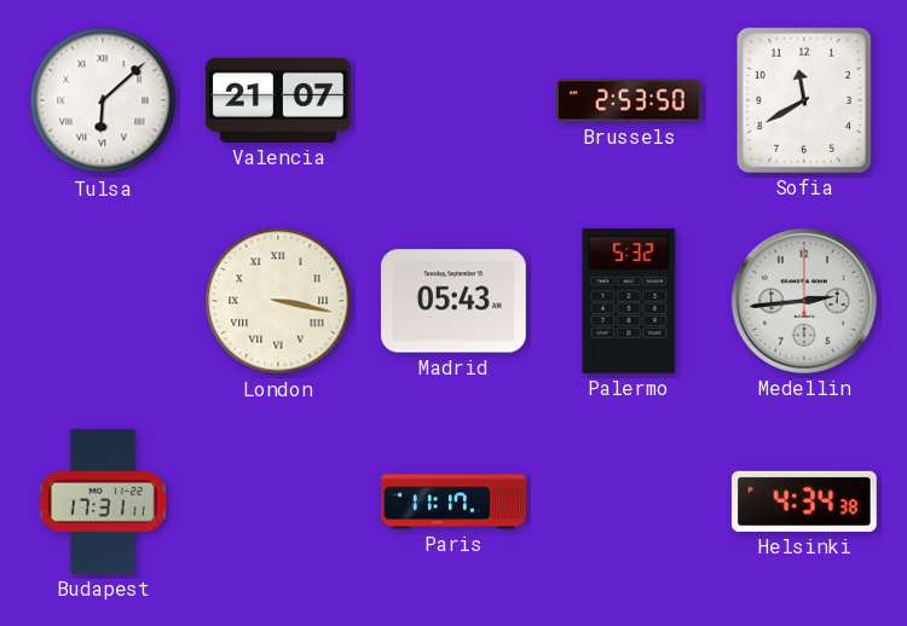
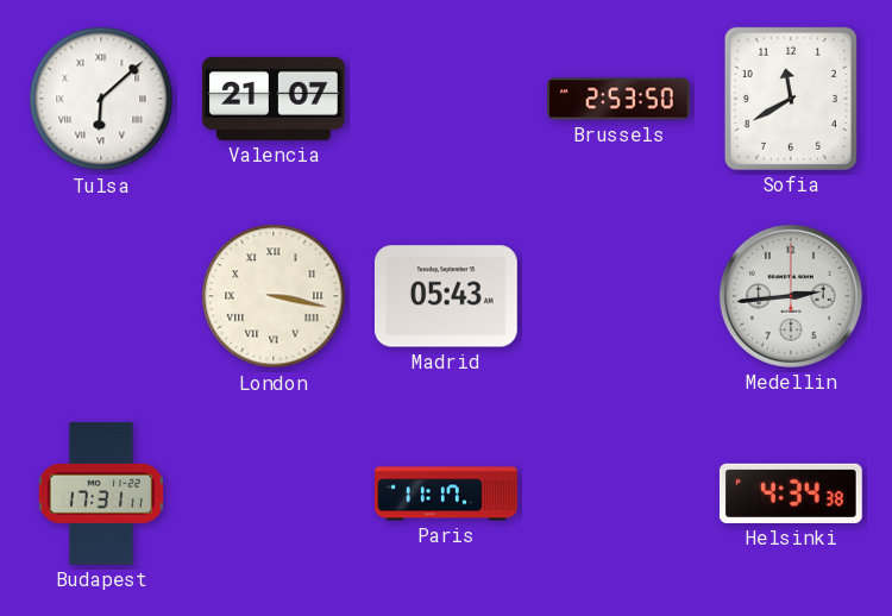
Palermo: 5:32 -> none
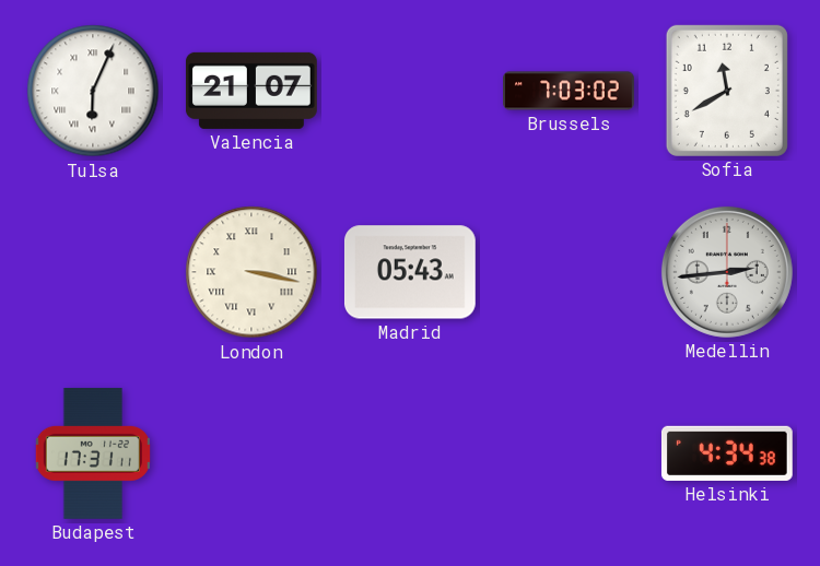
Tulsa: 6:08 -> 6:04
Brussels: 2:53 -> 7:03
Paris: 11:17 -> none
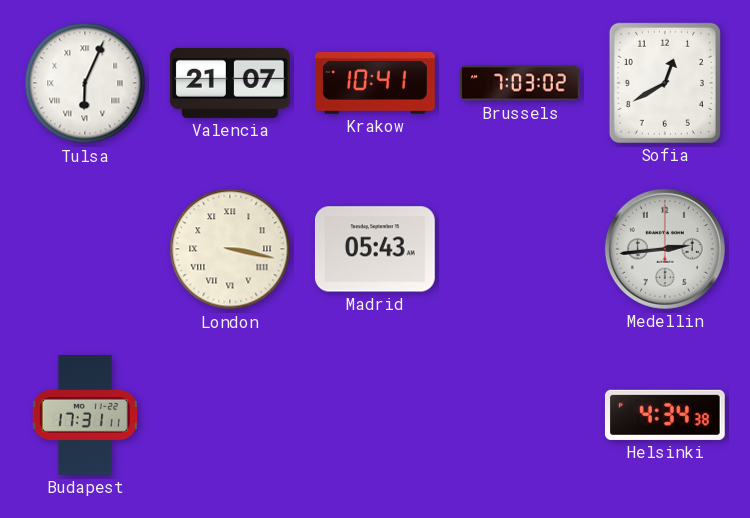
Krakow: none -> 10:41
Sofia: 11:40 -> 12:40
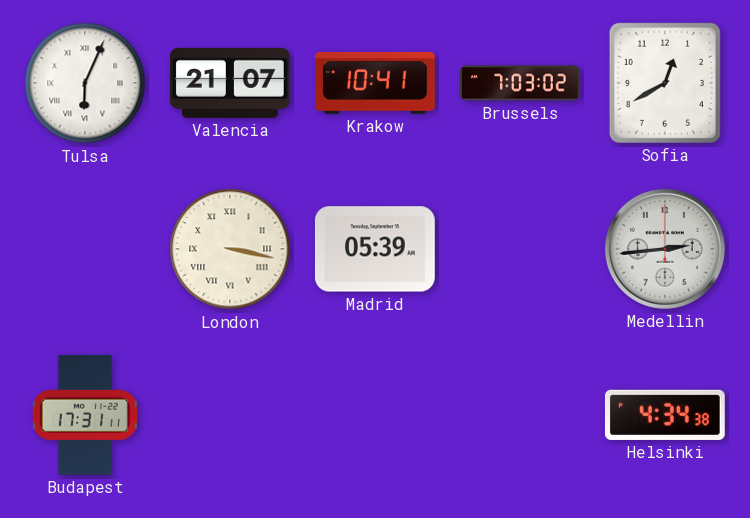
Madrid: 05:43 -> 05:39
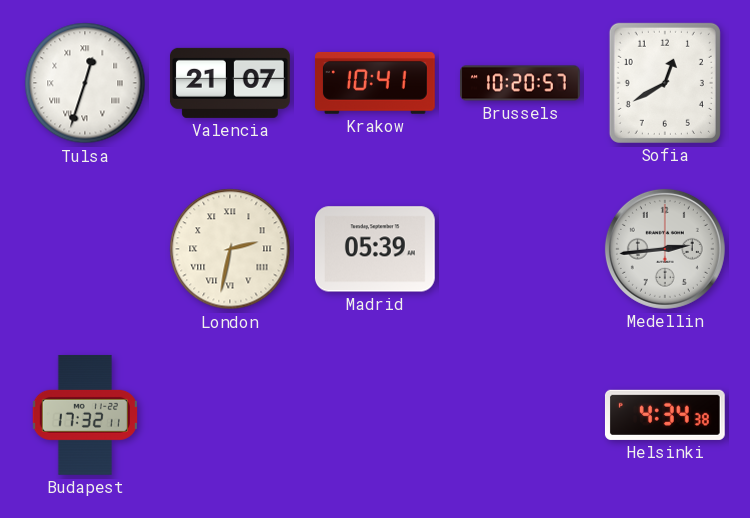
Tulsa: 6:04 -> 12:33
Brussels: 7:03 -> 10:20
London: 3:17 -> 2:32
Budapest: 17:31 -> 17:32
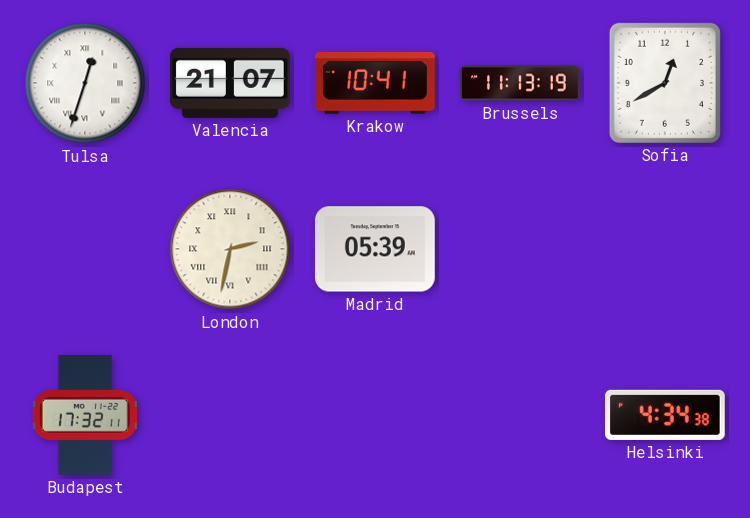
Brussels: 10:20 -> 11:13
Medellin: 2:44 -> none
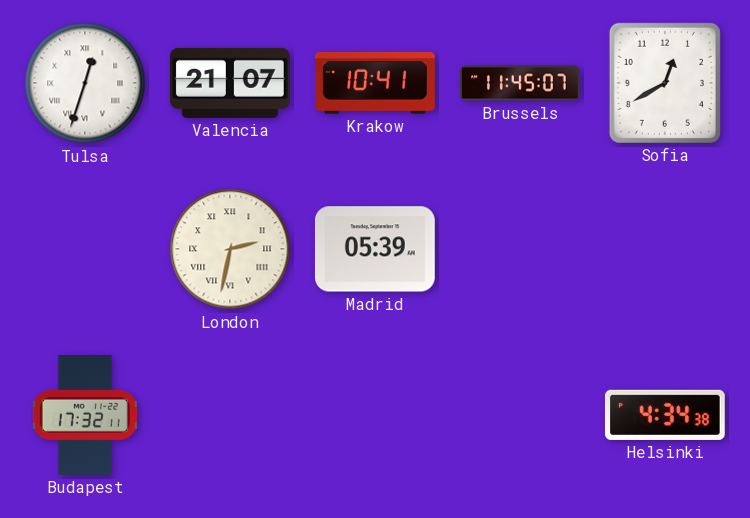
Brussels: 11:13 -> 11:45
